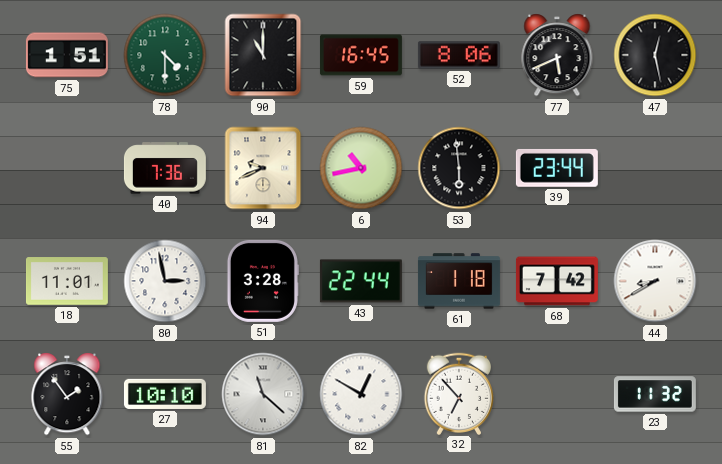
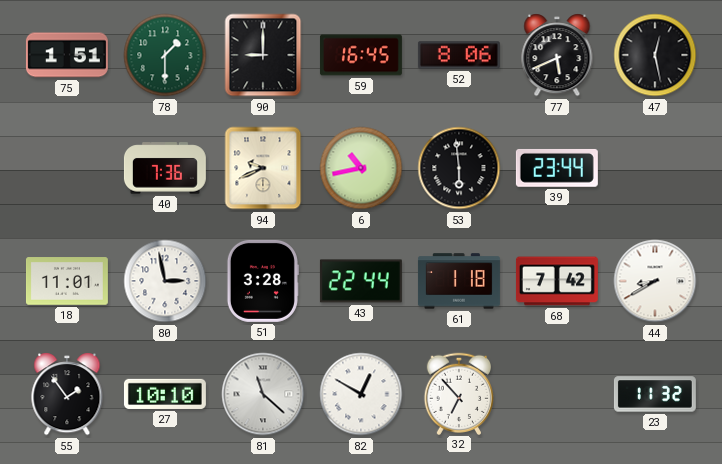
78: 4:30 -> 1:30
90: 11:00 -> 9:00
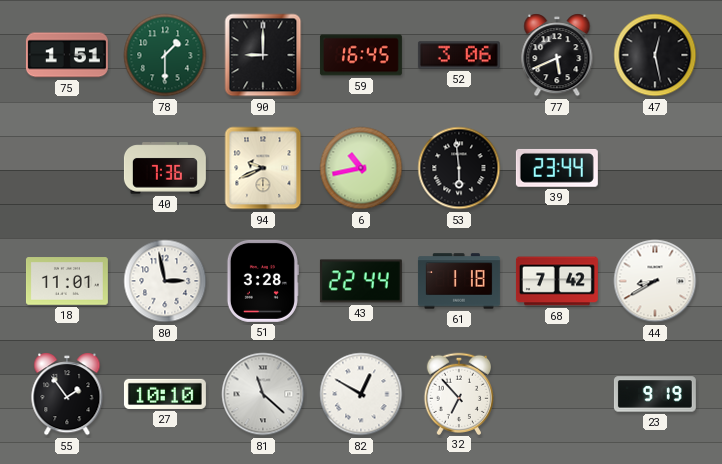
52: 8:06 -> 3:06
23: 11:32 -> 9:19
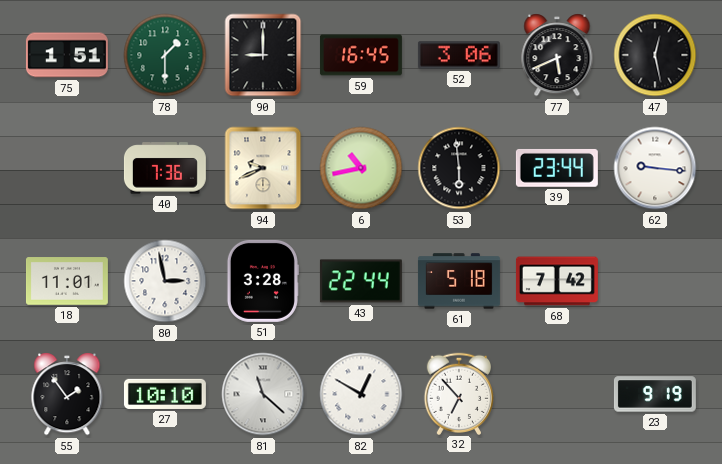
62: none -> 9:16
61: 1:18 -> 5:18
44: 8:40 -> none
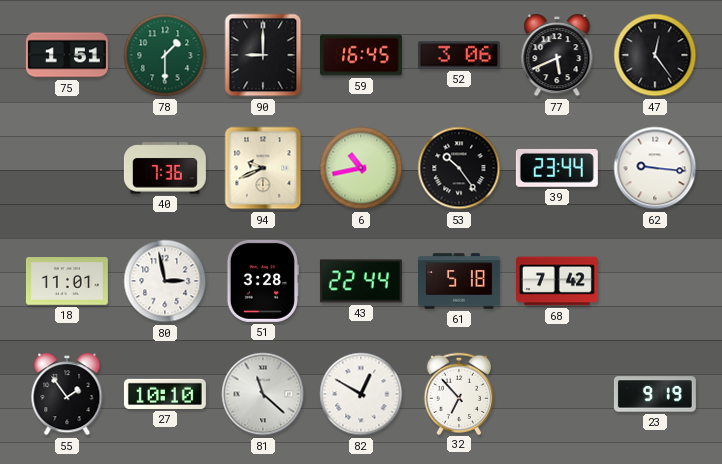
47: 12:28 -> 12:24
53: 5:59 -> 10:24
